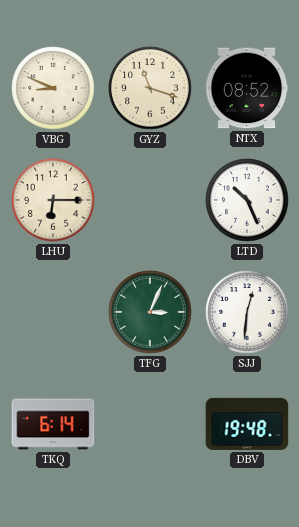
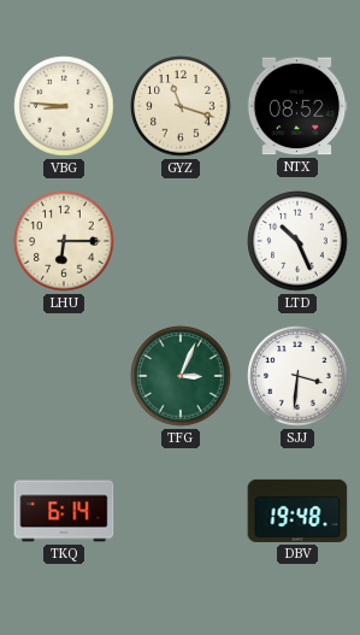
VBG: 8:49 -> 8:46
SJJ: 12:31 -> 3:31
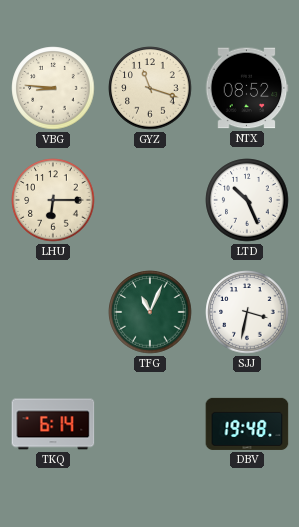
TFG: 3:04 -> 11:04
SJJ: 3:31 -> 3:32
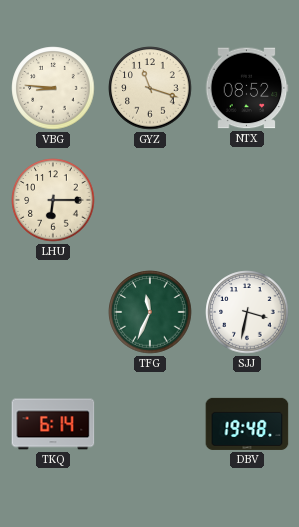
LTD: 10:26 -> none
TFG: 11:04 -> 11:34
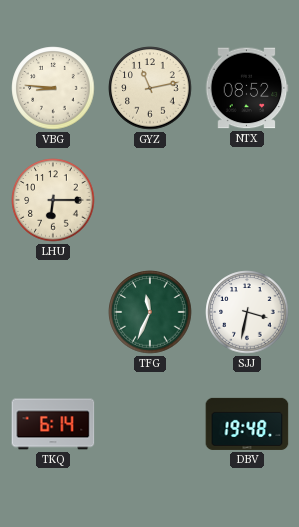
GYZ: 11:18 -> 11:13
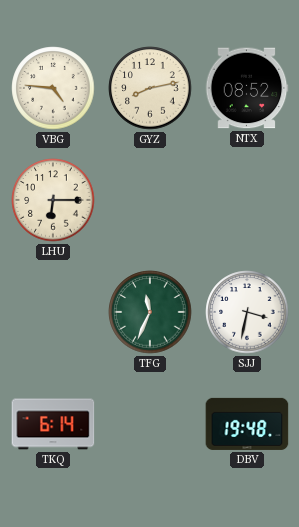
VBG: 8:46 -> 4:46
GYZ: 11:13 -> 8:13
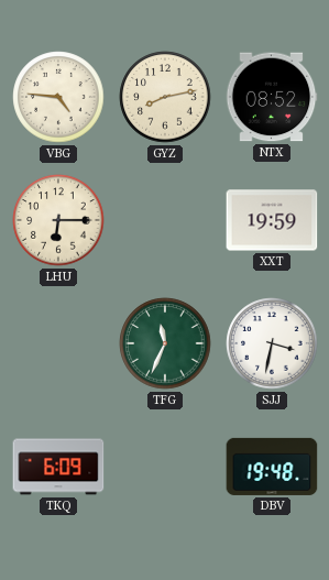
XXT: none -> 19:59
TKQ: 6:14 -> 6:09
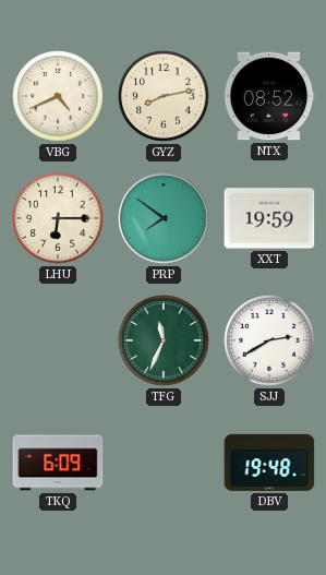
VBG: 4:46 -> 4:41
PRP: none -> 7:51
SJJ: 3:32 -> 2:40
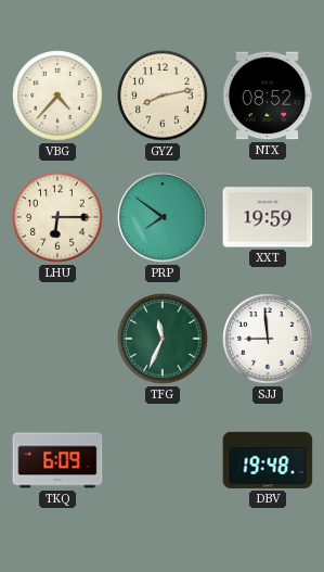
VBG: 4:41 -> 4:37
SJJ: 2:40 -> 8:59
